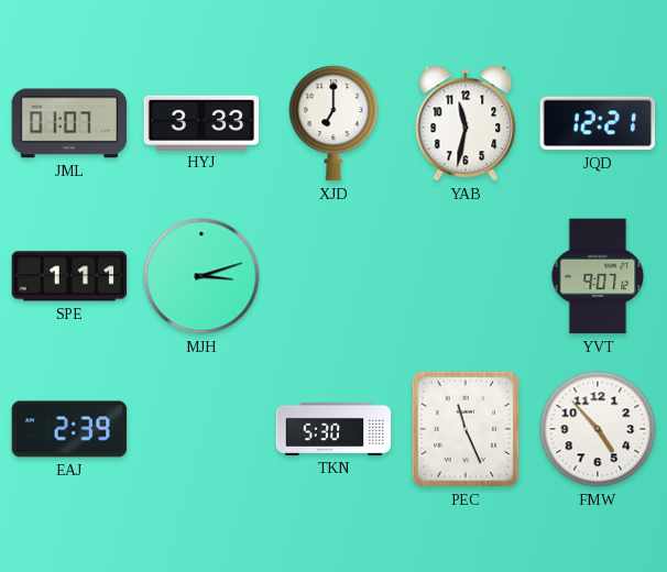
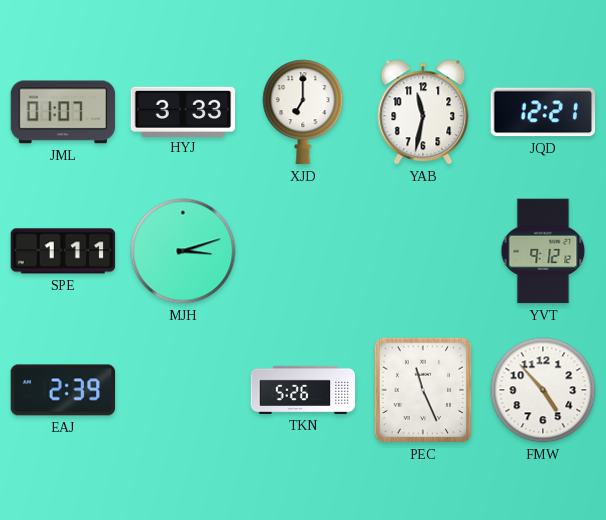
YVT: 9:07 -> 9:12
TKN: 5:30 -> 5:26
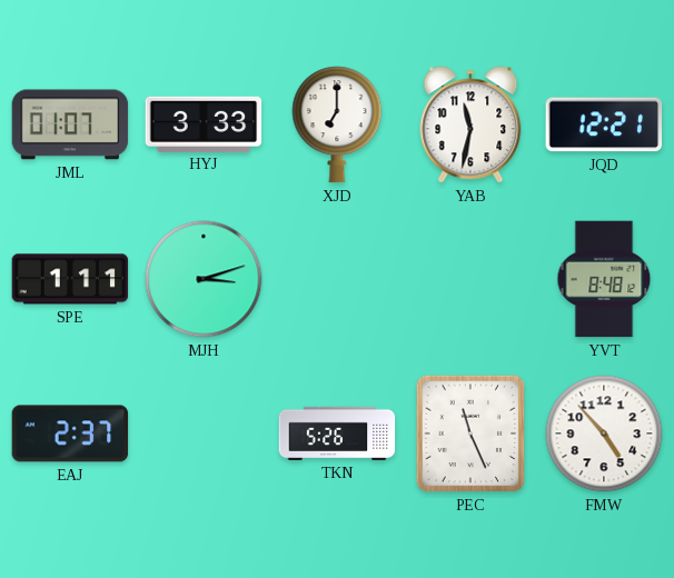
YVT: 9:12 -> 8:48
EAJ: 2:39 -> 2:37
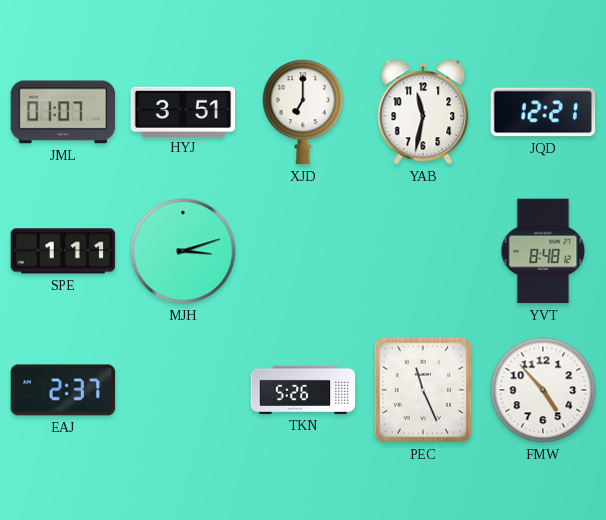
HYJ: 3:33 -> 3:51
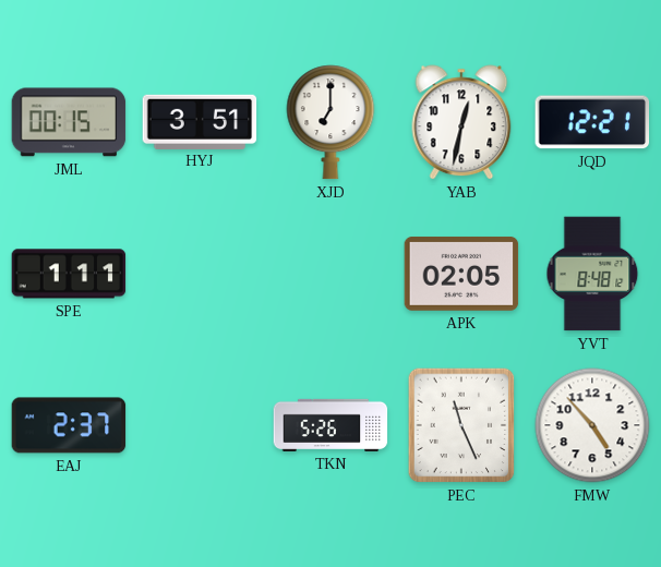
JML: 01:07 -> 00:15
YAB: 11:32 -> 12:32
MJH: 3:12 -> none
APK: none -> 02:05
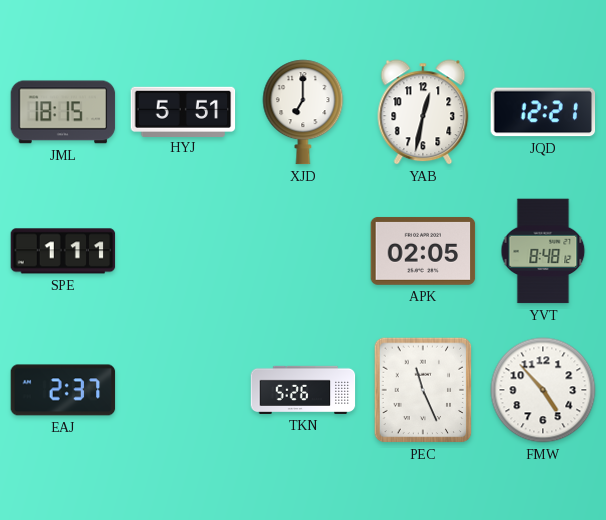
JML: 00:15 -> 18:15
HYJ: 3:51 -> 5:51
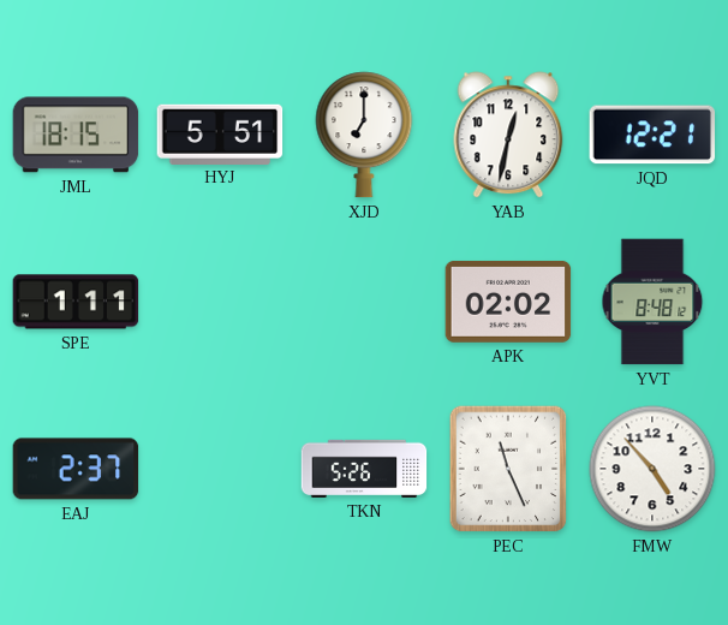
APK: 02:05 -> 02:02
